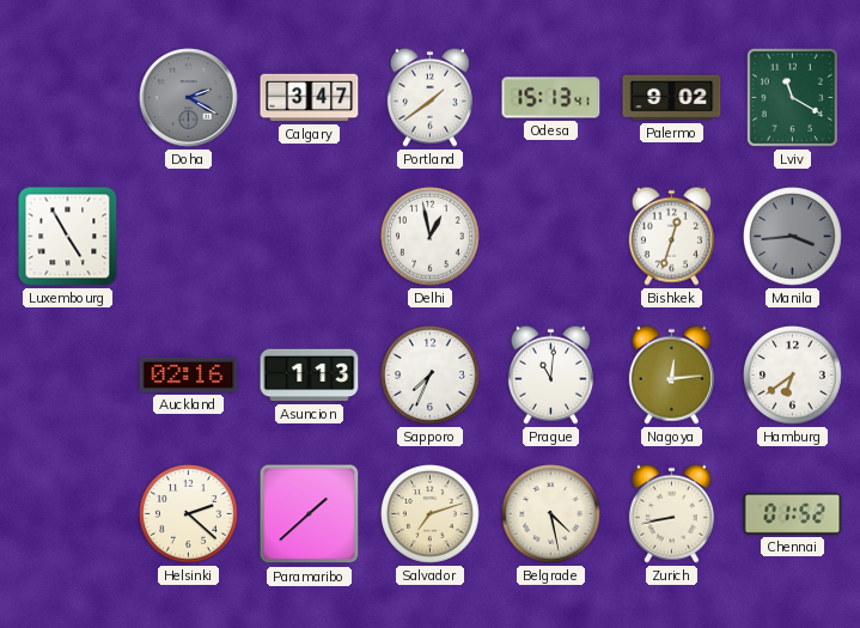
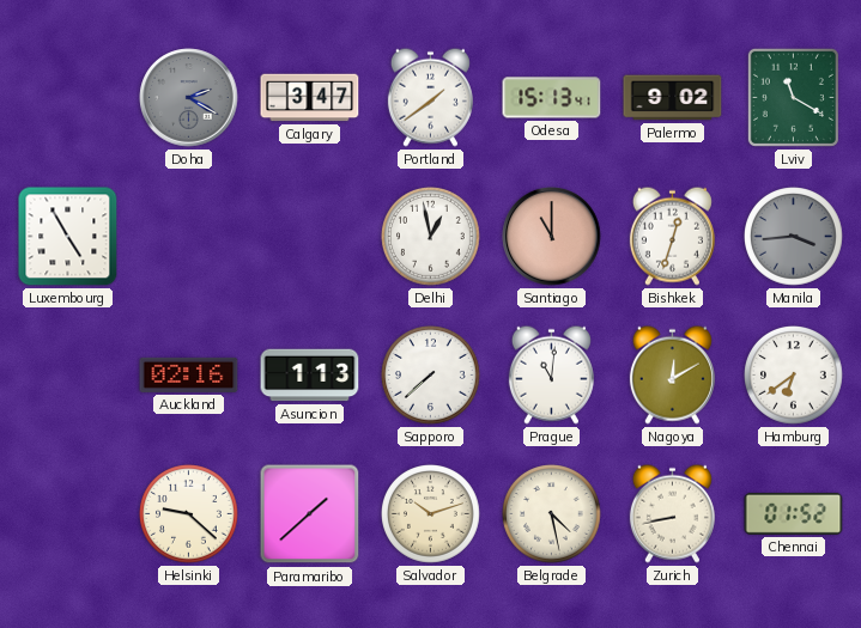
Santiago: none -> 11:00
Sapporo: 7:34 -> 7:38
Nagoya: 12:14 -> 12:10
Helsinki: 2:22 -> 9:22
Salvador: 7:12 -> 10:12
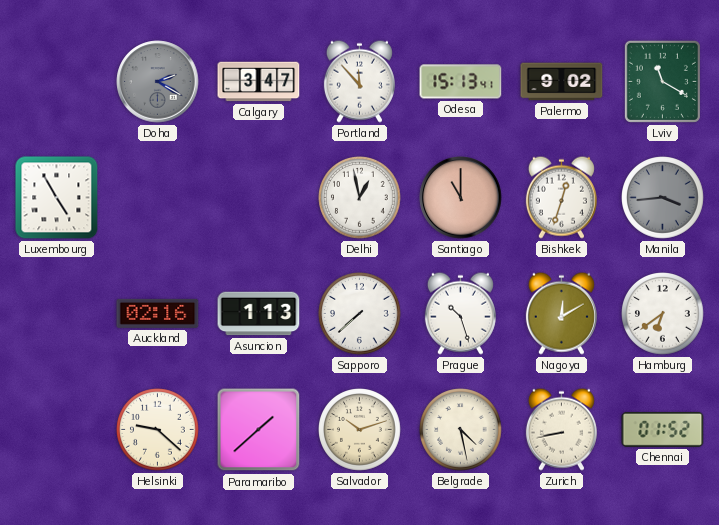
Portland: 1:39 -> 11:53
Prague: 11:01 -> 10:27
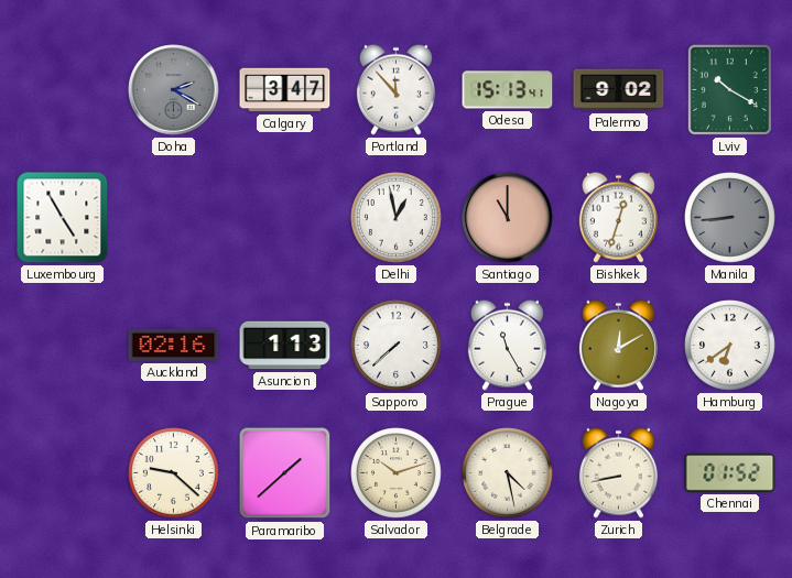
Lviv: 11:20 -> 10:20
Manila: 3:44 -> 8:44
Prague: 10:27 -> 11:25
